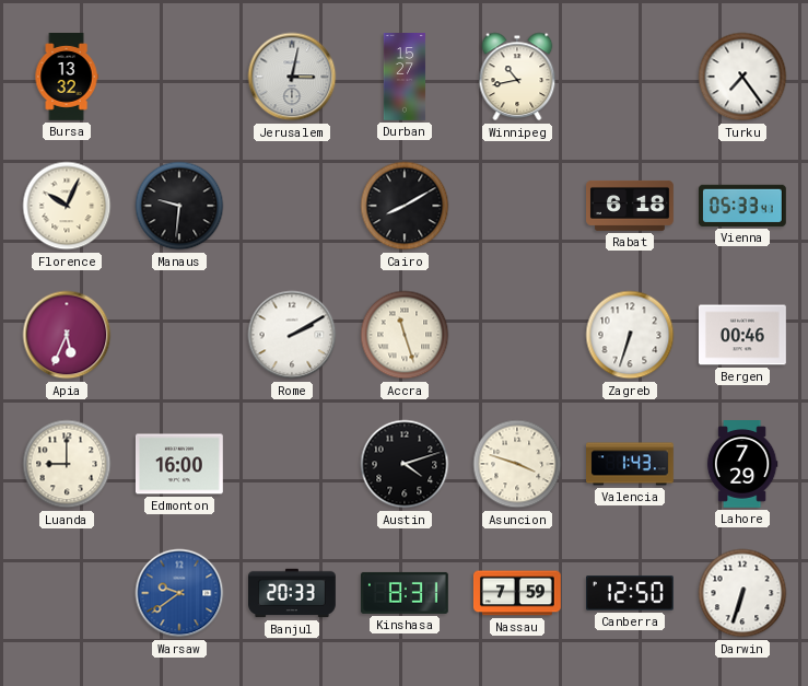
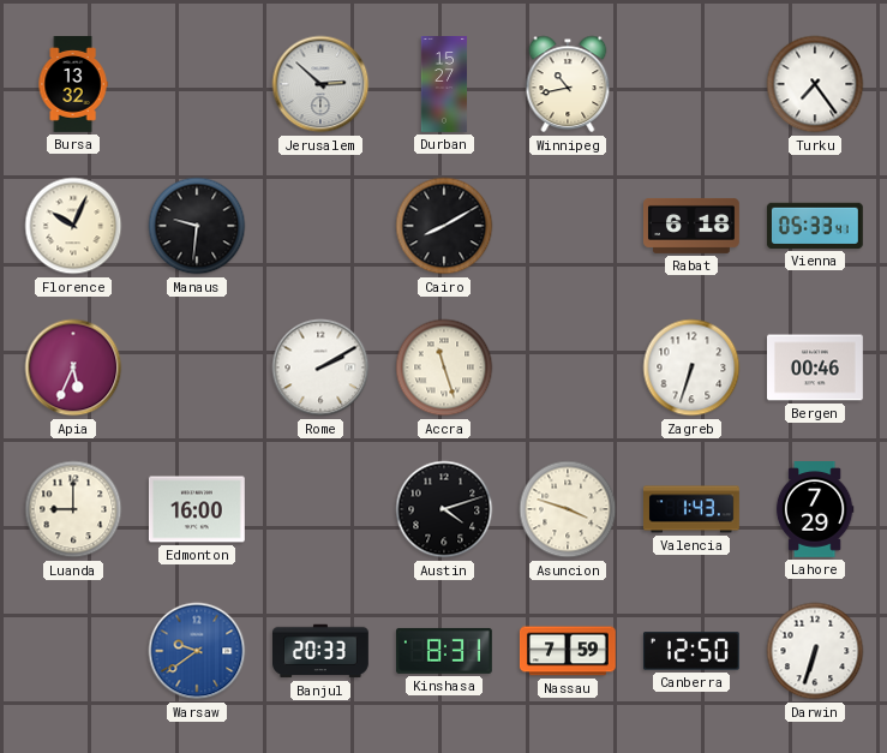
Jerusalem: 3:02 -> 2:52
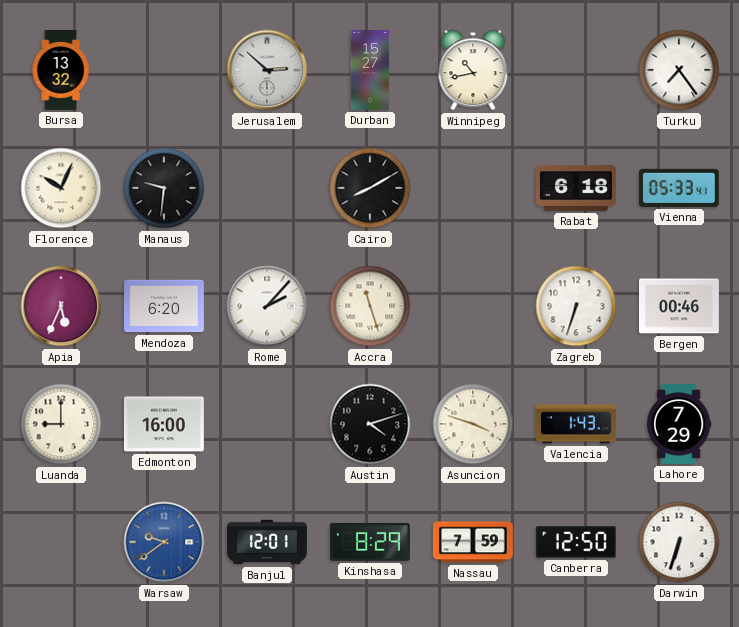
Mendoza: none -> 6:20
Rome: 2:10 -> 2:07
Banjul: 20:33 -> 12:01
Kinshasa: 8:31 -> 8:29
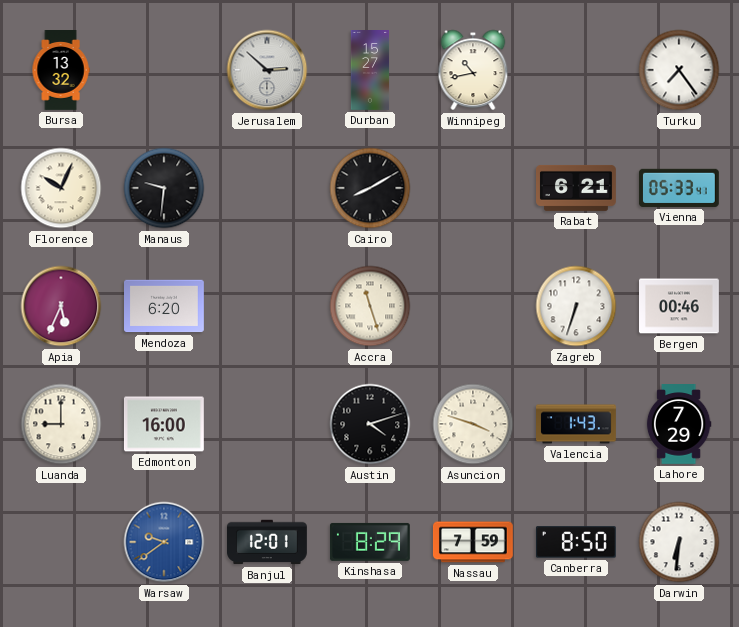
Rabat: 6:18 -> 6:21
Rome: 2:07 -> none
Canberra: 12:50 -> 8:50
Darwin: 6:33 -> 6:31
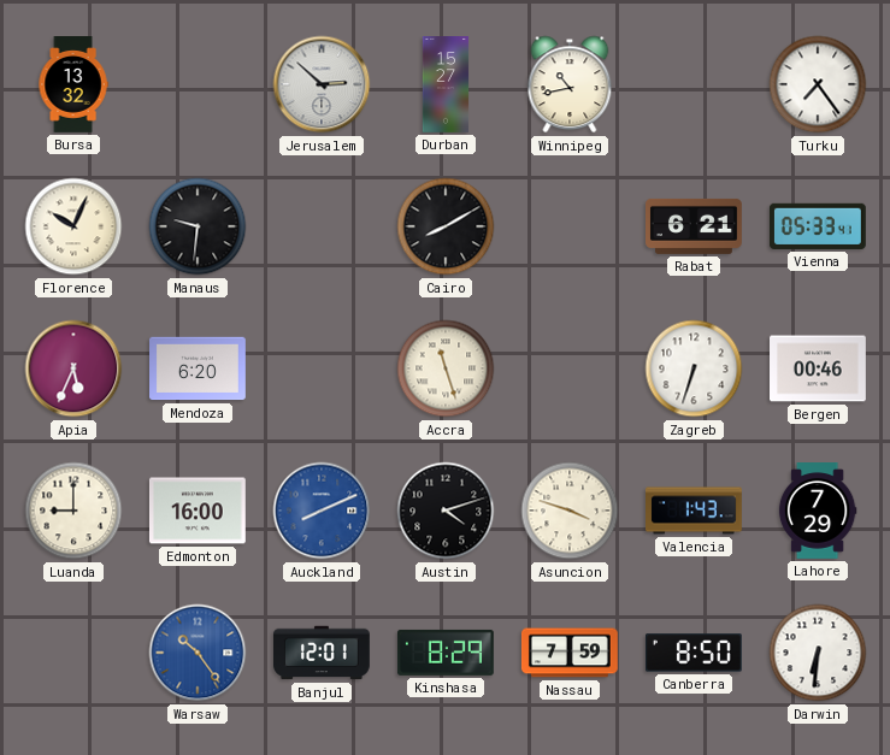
Auckland: none -> 8:11
Warsaw: 9:39 -> 10:24
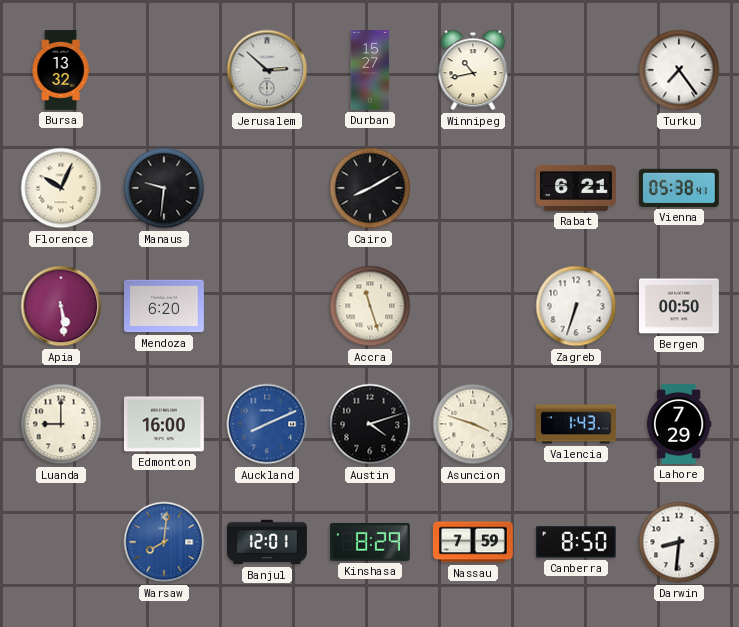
Vienna: 05:33 -> 05:38
Apia: 5:34 -> 5:29
Bergen: 00:46 -> 00:50
Warsaw: 10:24 -> 8:01
Darwin: 6:31 -> 8:31
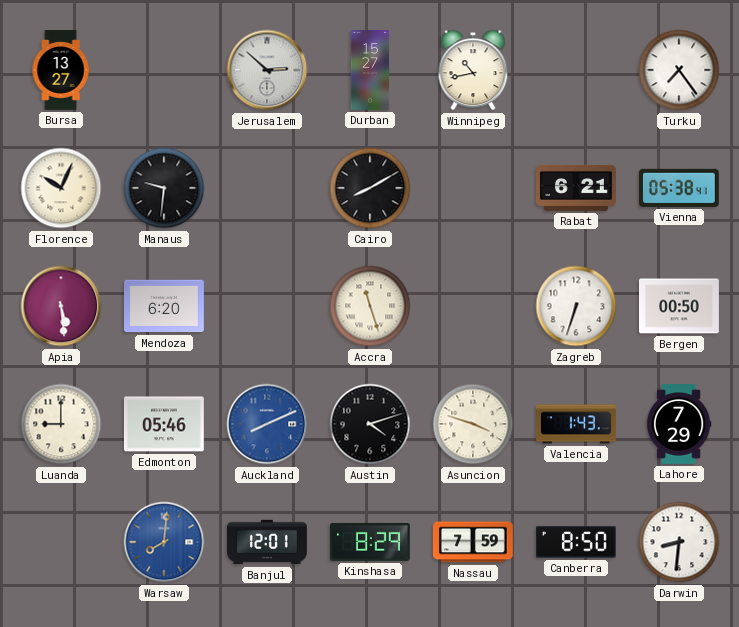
Bursa: 13:32 -> 13:27
Edmonton: 16:00 -> 05:46
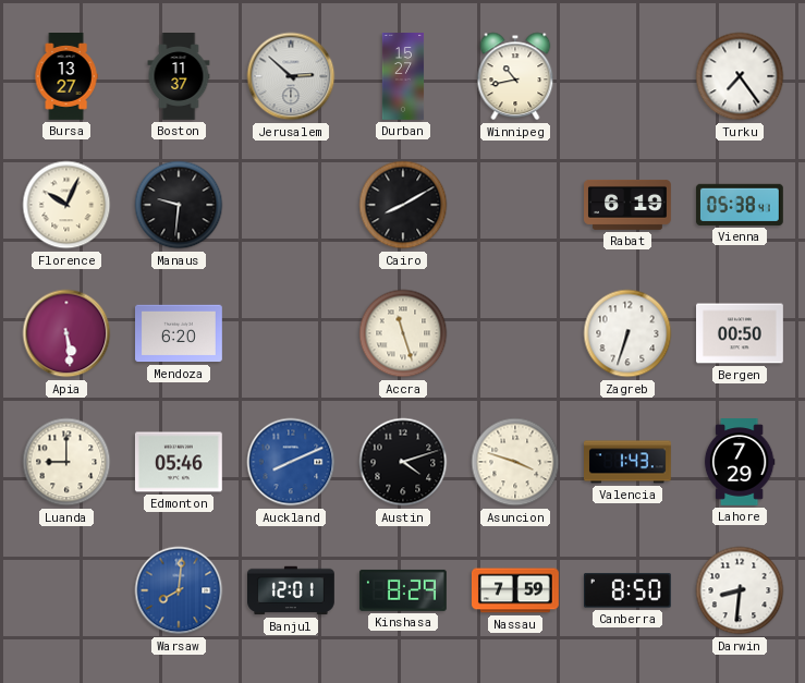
Boston: none -> 11:37
Rabat: 6:21 -> 6:19
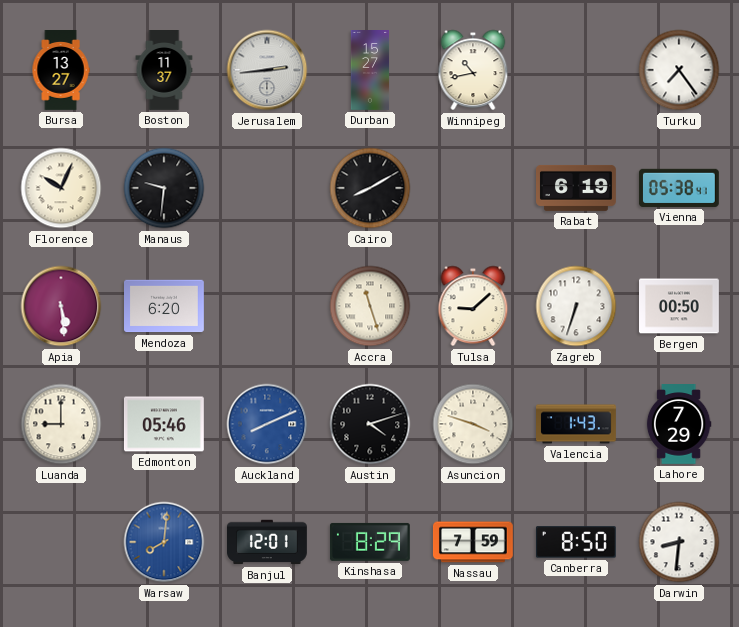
Jerusalem: 2:52 -> 2:44
Tulsa: none -> 9:08
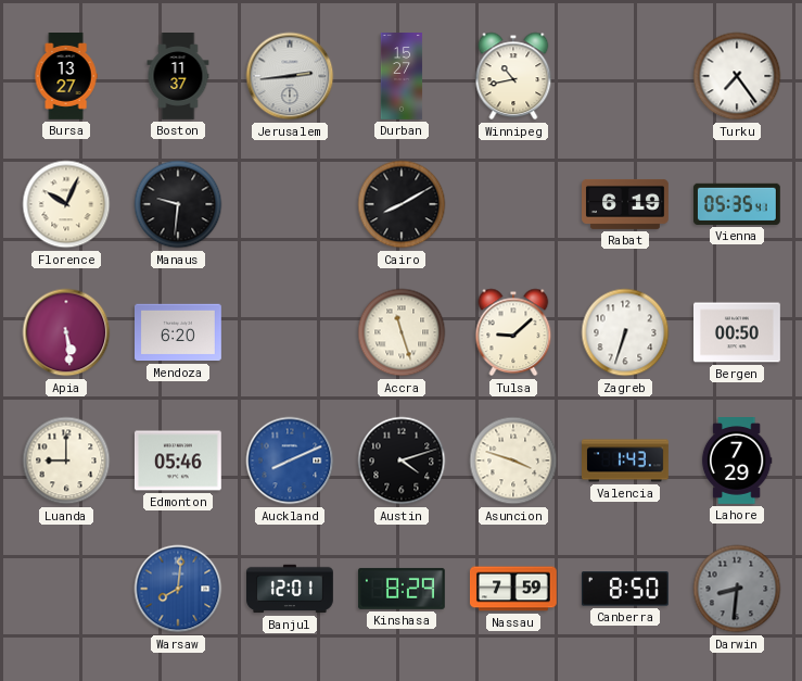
Vienna: 05:38 -> 05:35
Darwin dial: white -> grey
